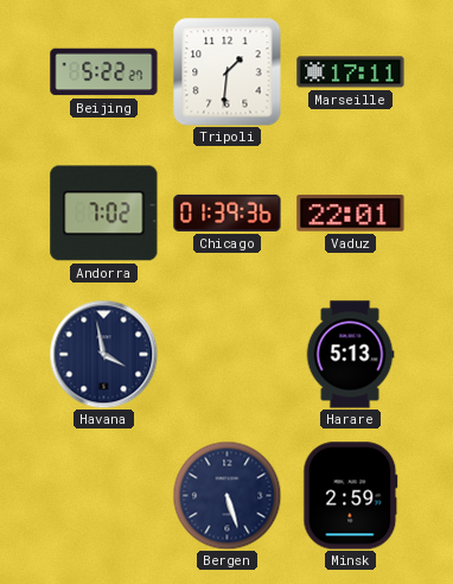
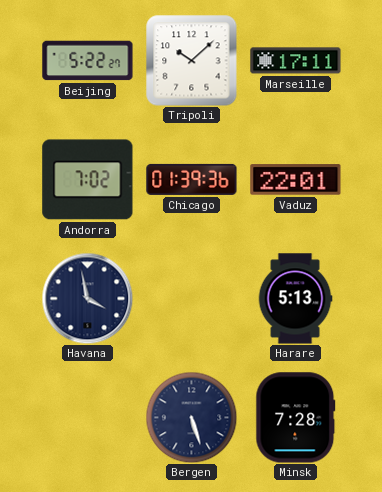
Tripoli: 1:31 -> 10:08
Minsk: 2:59 -> 7:28
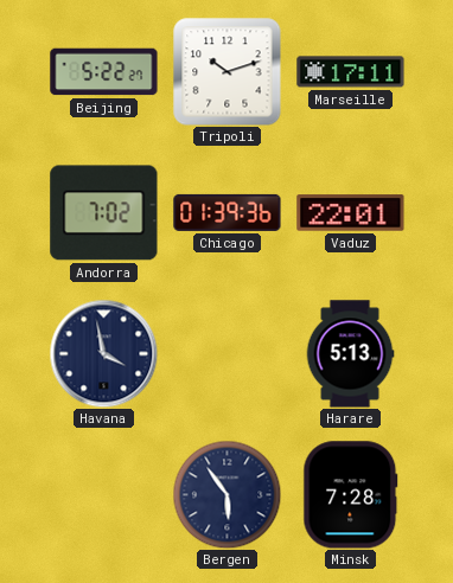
Tripoli: 10:08 -> 10:12
Bergen: 5:27 -> 5:54
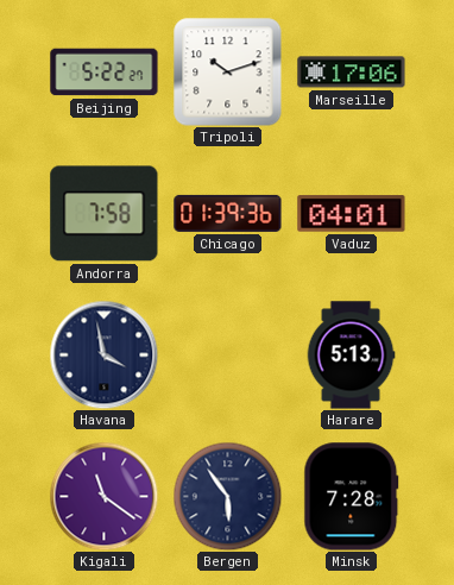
Marseille: 17:11 -> 17:06
Andorra: 7:02 -> 7:58
Vaduz: 22:01 -> 04:01
Kigali: none -> 11:21
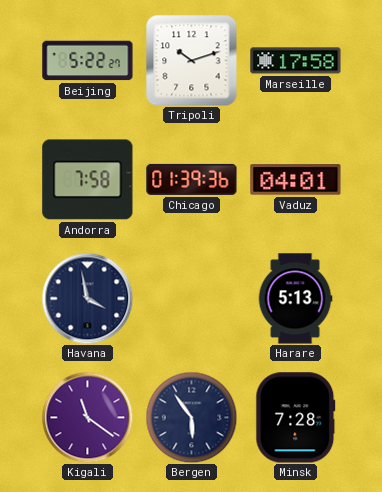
Marseille: 17:06 -> 17:58
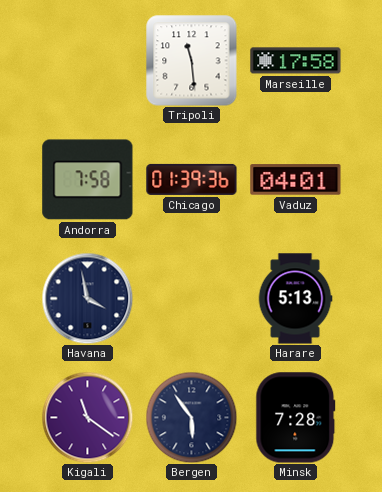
Beijing: 5:22 -> none
Tripoli: 10:12 -> 11:29
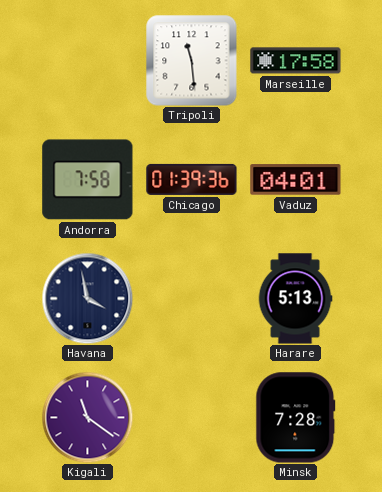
Bergen: 5:54 -> none
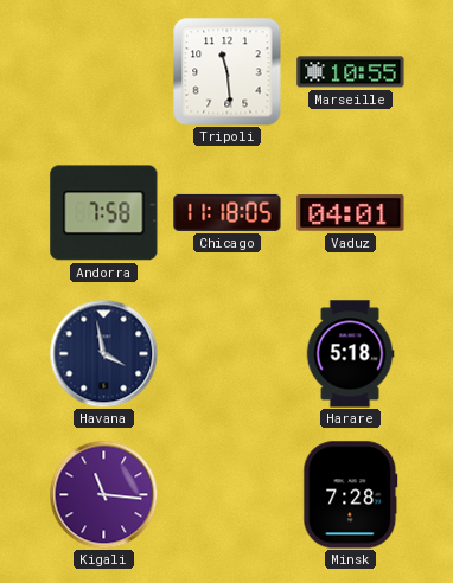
Marseille: 17:58 -> 10:55
Chicago: 01:39 -> 11:18
Harare: 5:13 -> 5:18
Kigali: 11:21 -> 11:16
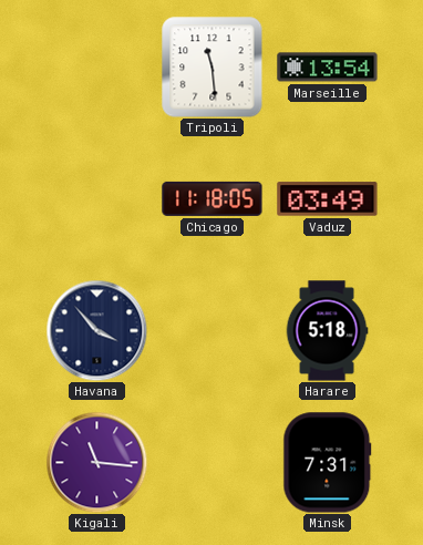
Marseille: 10:55 -> 13:54
Andorra: 7:58 -> none
Vaduz: 04:01 -> 03:49
Havana: 3:58 -> 3:53
Minsk: 7:28 -> 7:31
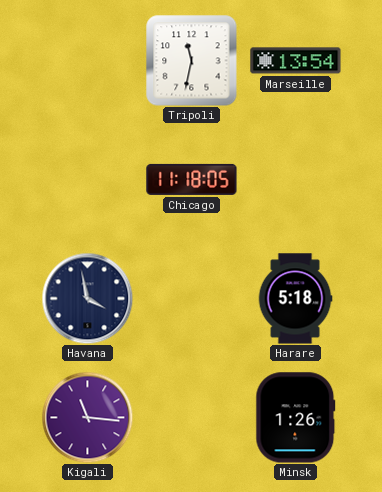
Tripoli: 11:29 -> 11:32
Vaduz: 03:49 -> none
Havana: 3:53 -> 3:58
Minsk: 7:31 -> 1:26
